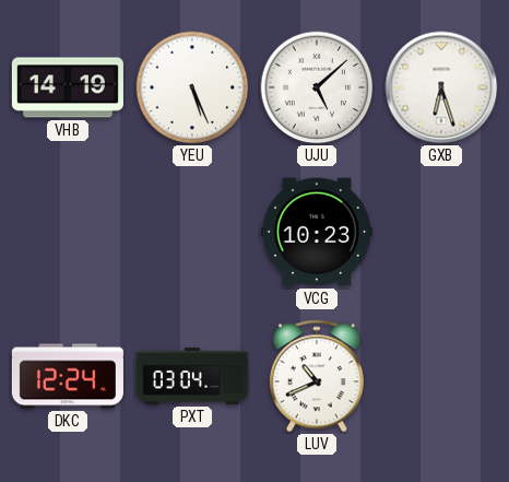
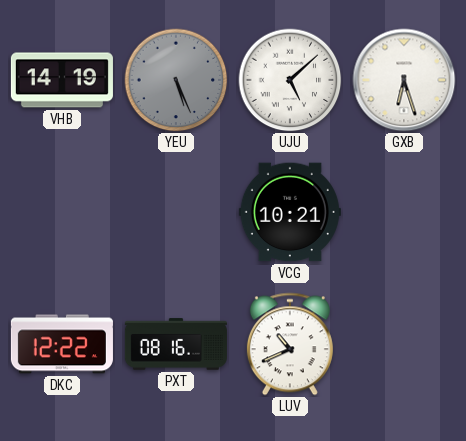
YEU dial: white -> grey
VCG: 10:23 -> 10:21
DKC: 12:24 -> 12:22
PXT: 03:04 -> 08:16
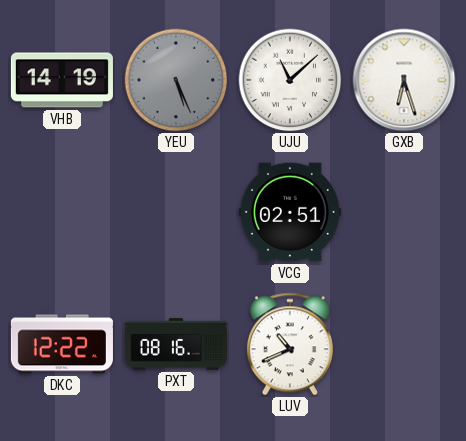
UJU: 5:08 -> 11:08
VCG: 10:21 -> 02:51
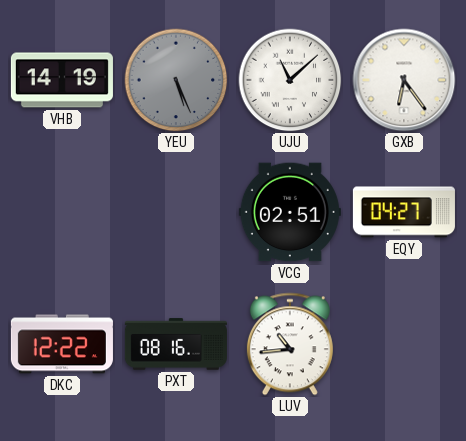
GXB: 6:27 -> 6:24
EQY: none -> 04:27
LUV: 10:41 -> 10:44
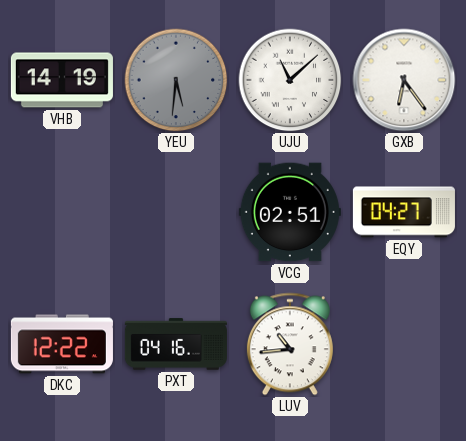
YEU: 5:26 -> 5:31
PXT: 08:16 -> 04:16
